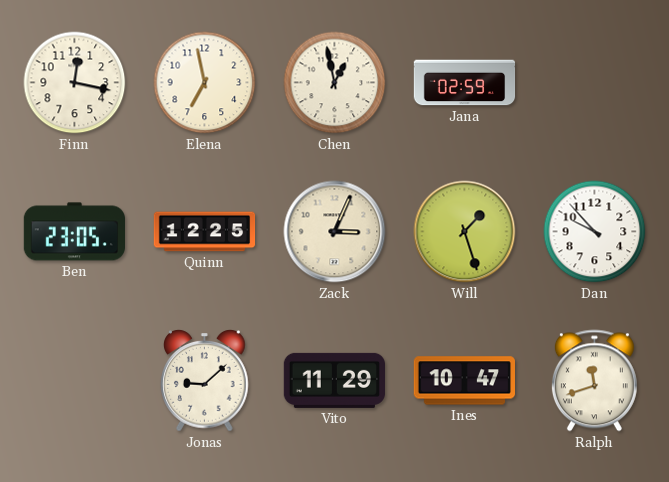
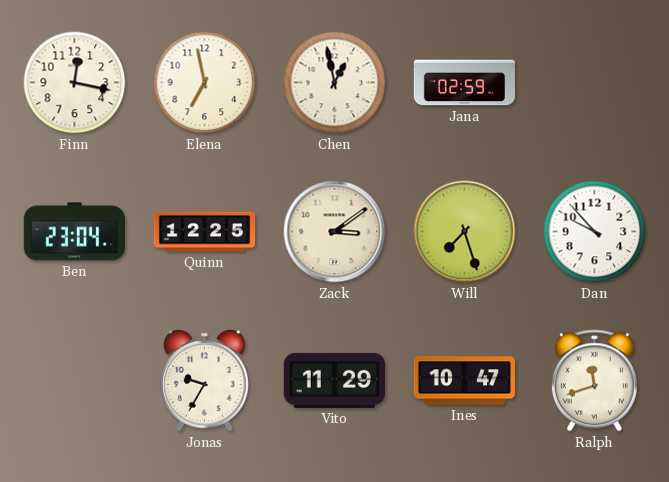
Ben: 23:05 -> 23:04
Zack: 3:04 -> 3:09
Will: 1:27 -> 7:27
Jonas: 9:08 -> 9:35
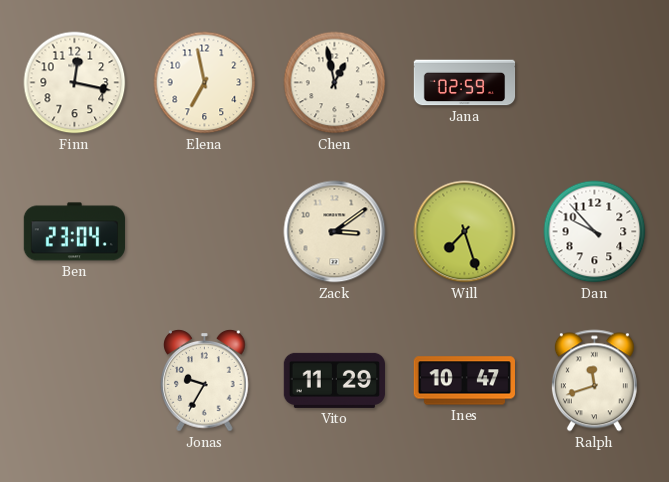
Quinn: 12:25 -> none
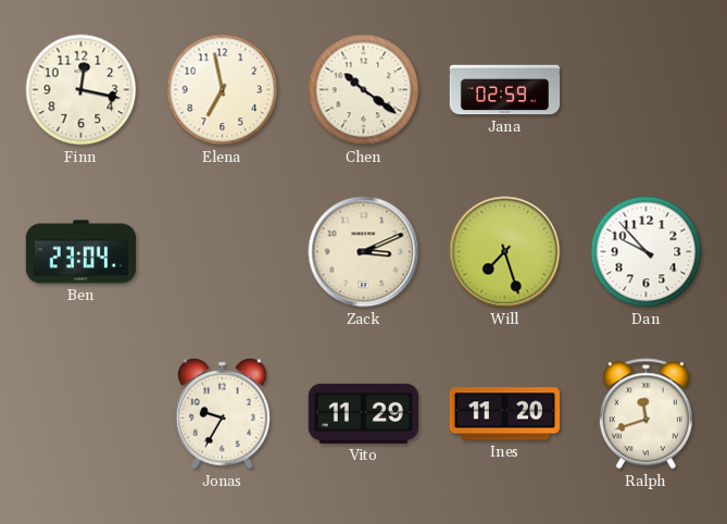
Chen: 12:58 -> 10:21
Zack: 3:09 -> 3:11
Ines: 10:47 -> 11:20
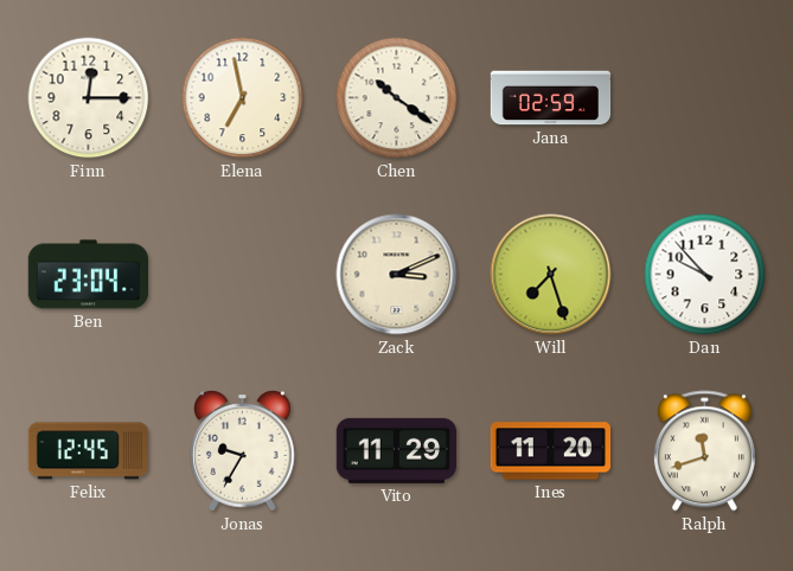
Finn: 12:17 -> 12:15
Felix: none -> 12:45
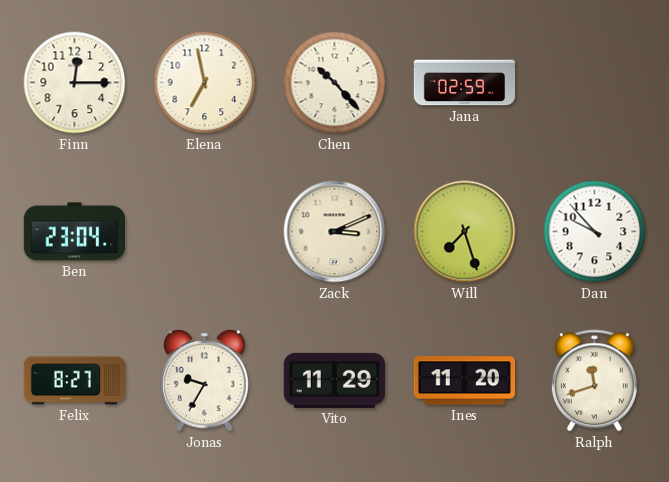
Chen: 10:21 -> 10:23
Felix: 12:45 -> 8:27
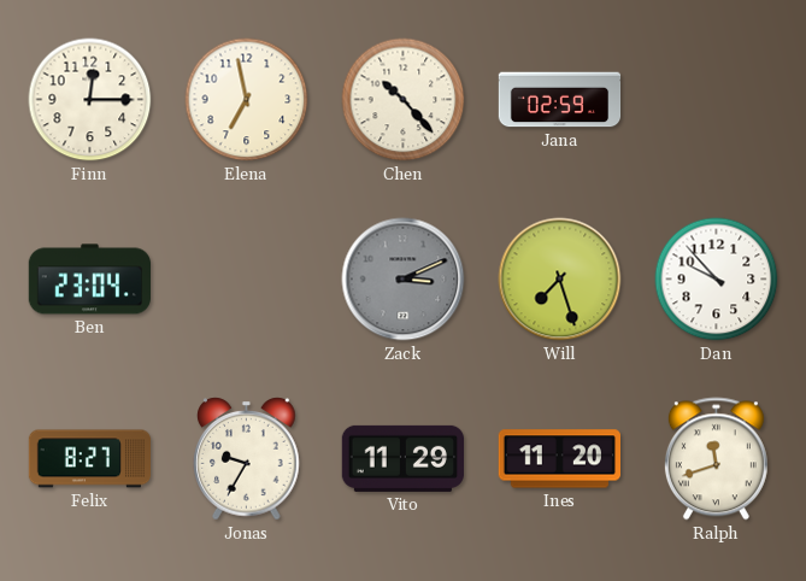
Zack dial: cream -> grey
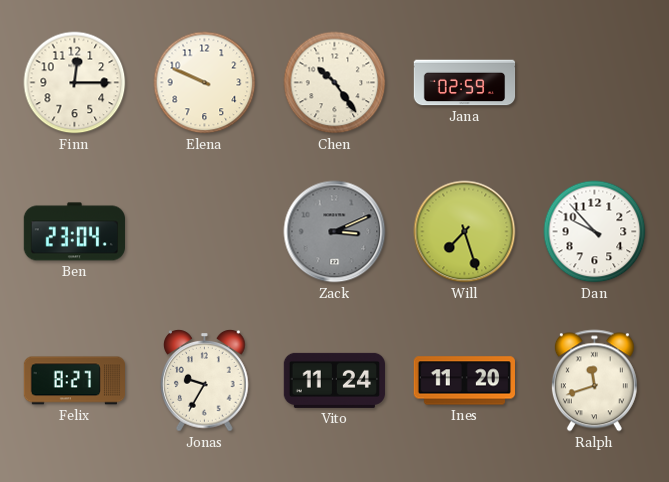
Elena: 6:58 -> 9:49
Chen: 10:23 -> 10:24
Vito: 11:29 -> 11:24
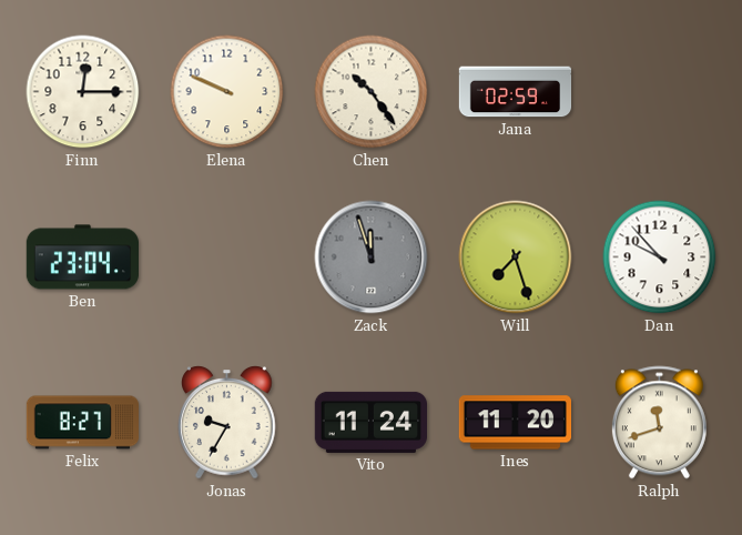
Zack: 3:11 -> 11:57
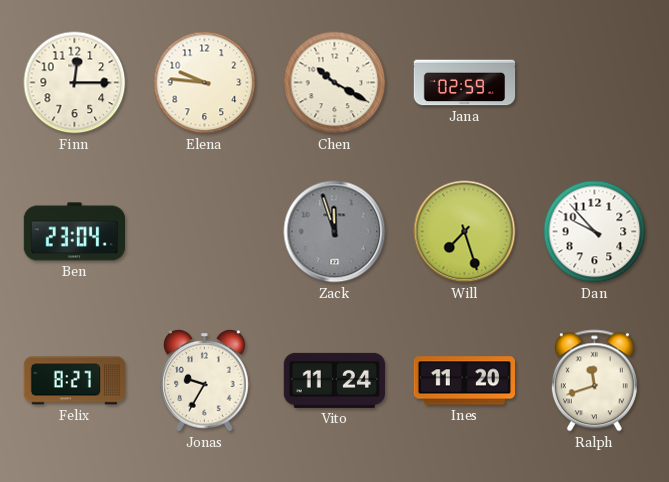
Elena: 9:49 -> 9:46
Chen: 10:24 -> 10:20
